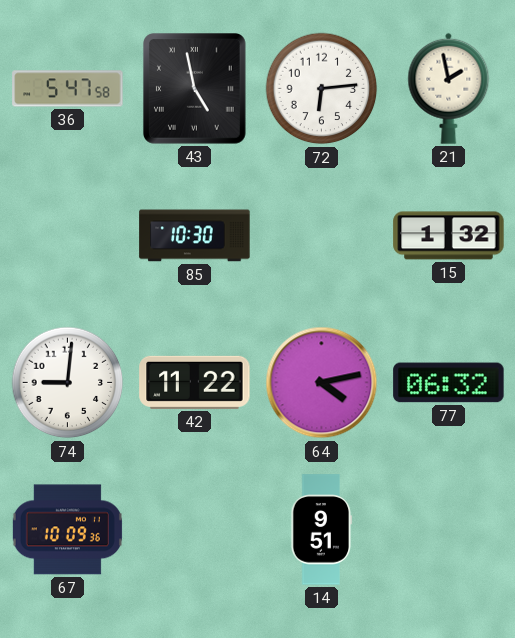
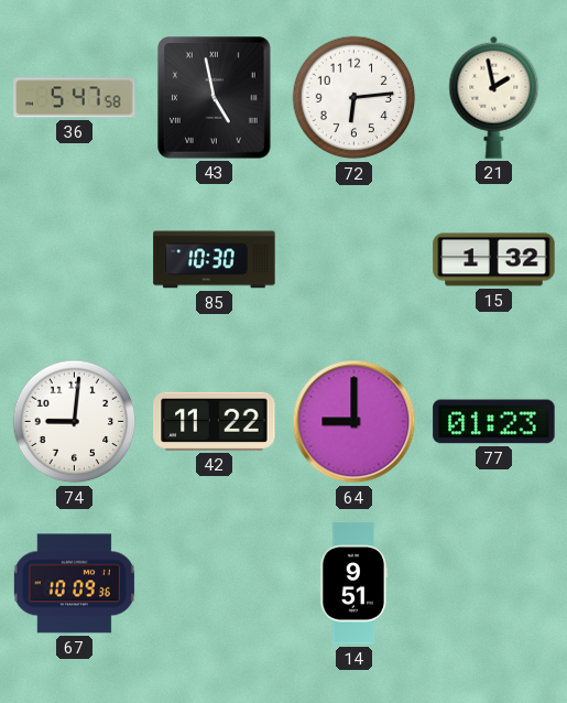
64: 4:13 -> 9:00
77: 06:32 -> 01:23
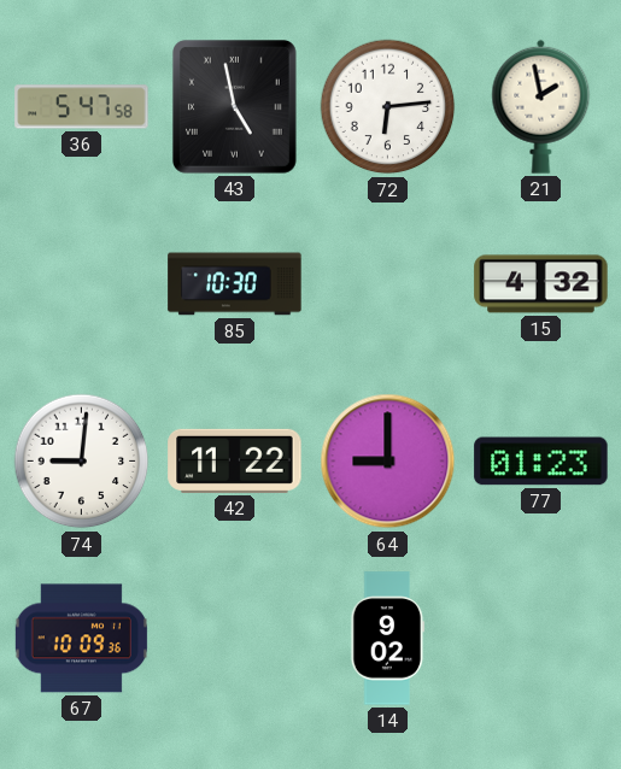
15: 1:32 -> 4:32
14: 9:51 -> 9:02
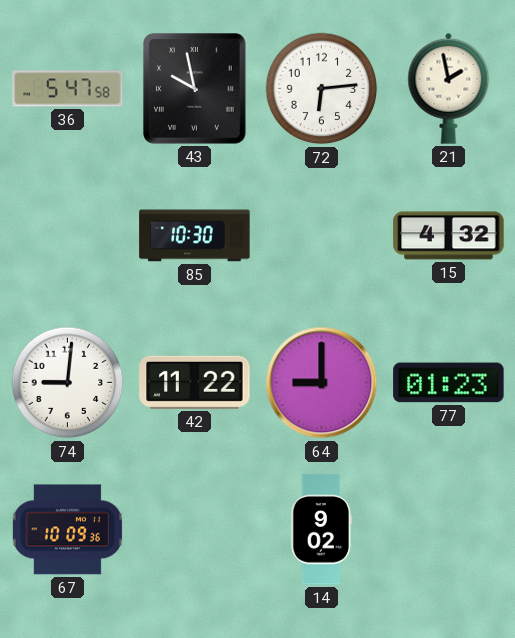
43: 4:58 -> 9:58
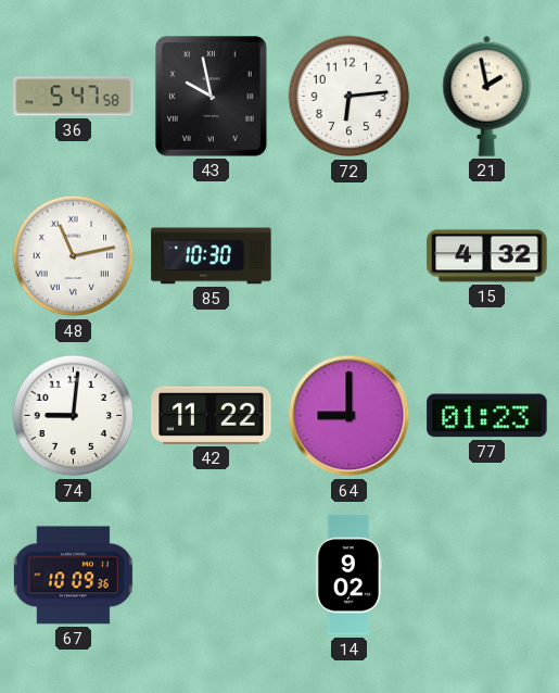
48: none -> 11:13
